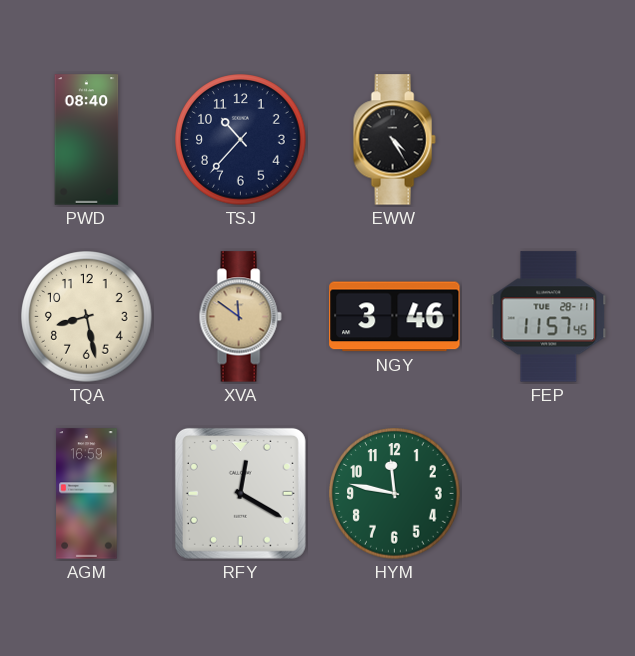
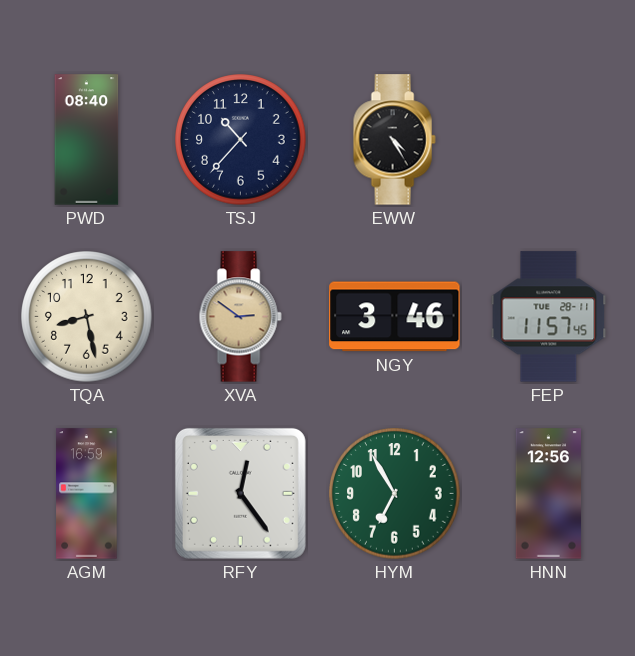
XVA: 11:51 -> 2:51
RFY: 12:20 -> 12:24
HYM: 11:47 -> 6:55
HNN: none -> 12:56
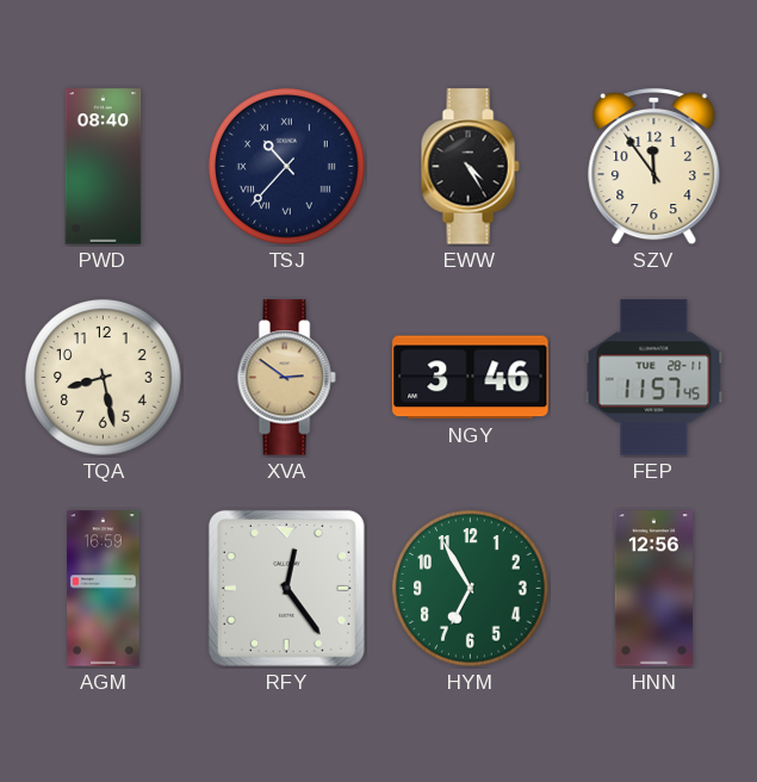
TSJ numerals: Arabic -> Roman
SZV: none -> 11:54
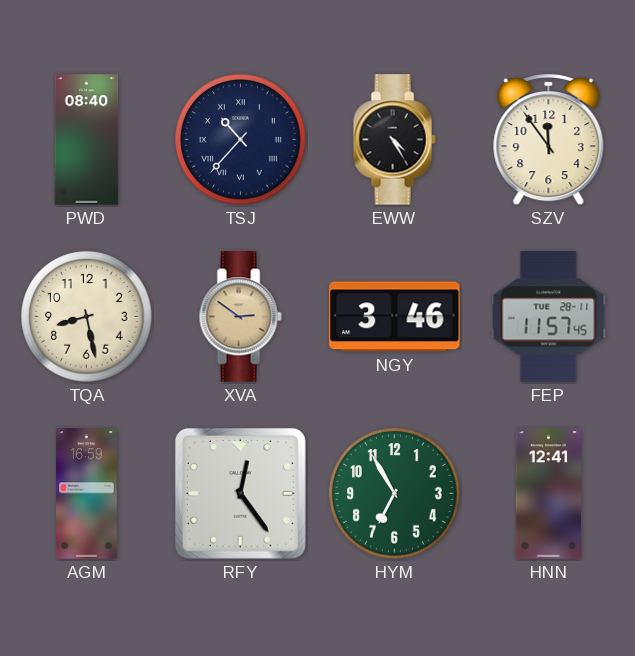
HNN: 12:56 -> 12:41
